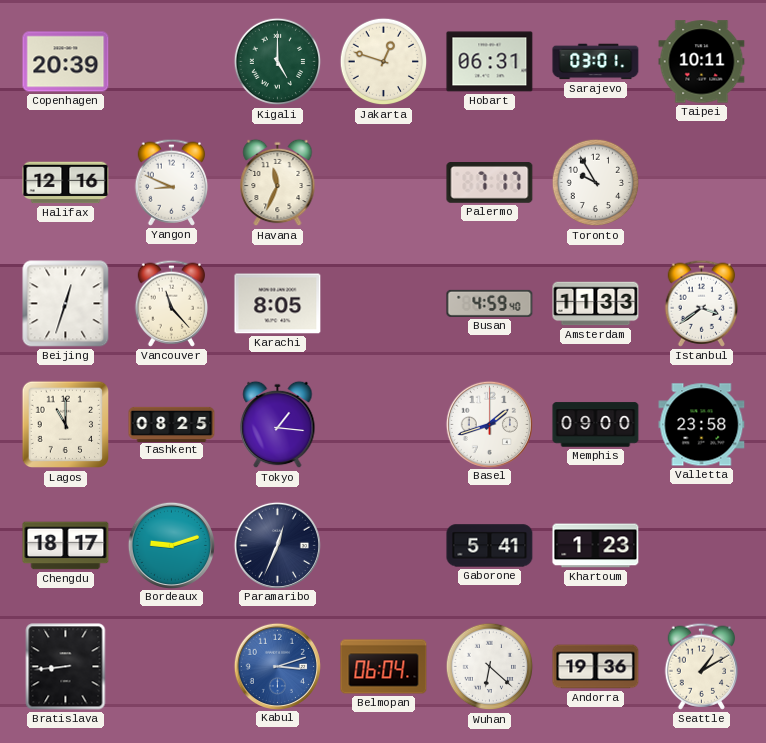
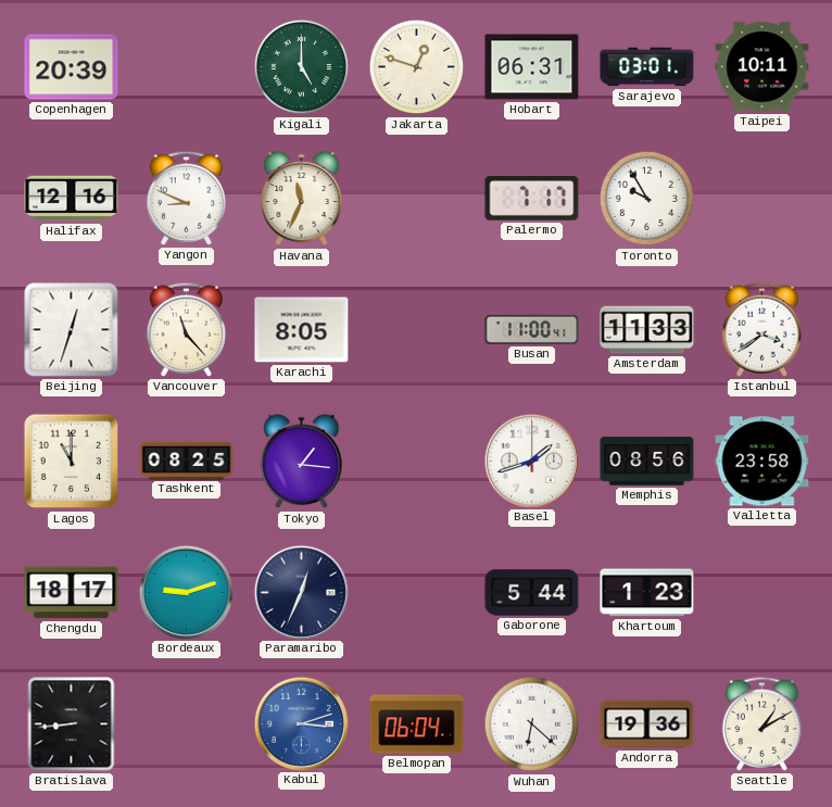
Busan: 4:59 -> 11:00
Memphis: 09:00 -> 08:56
Gaborone: 5:41 -> 5:44
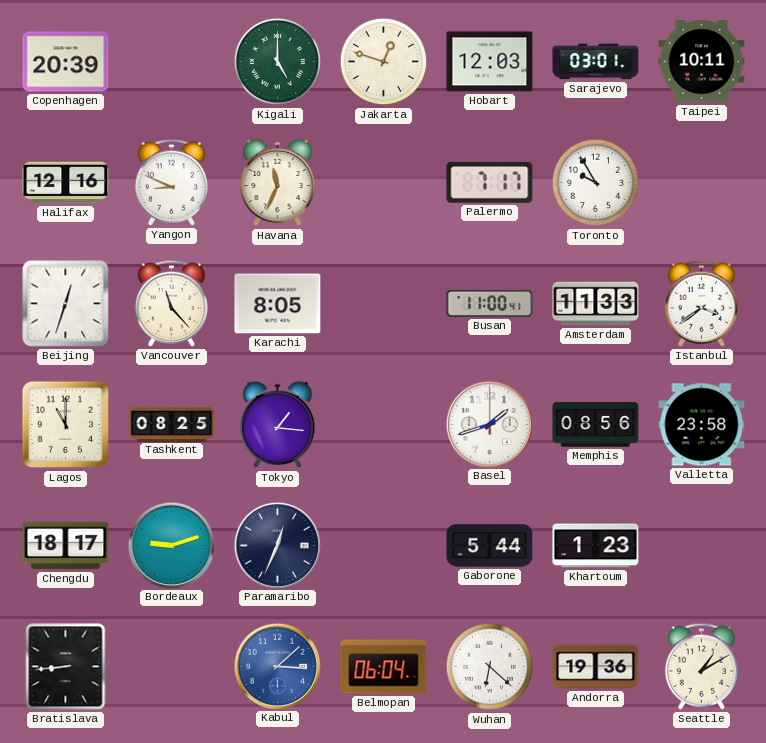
Hobart: 06:31 -> 12:03
Kabul: 3:12 -> 3:08
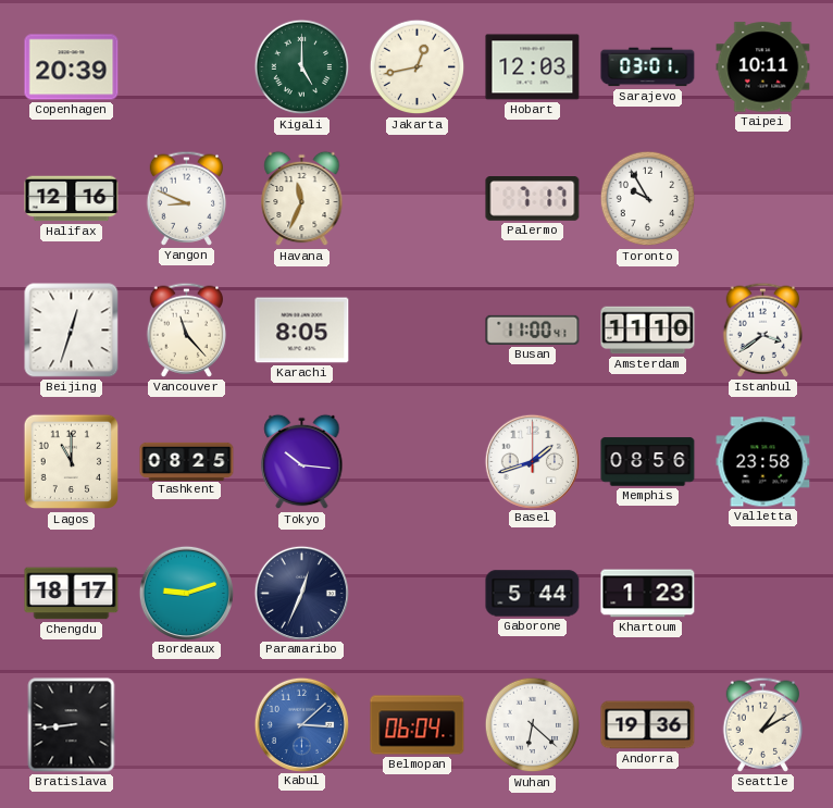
Jakarta: 12:48 -> 12:43
Amsterdam: 11:33 -> 11:10
Tokyo: 1:16 -> 10:16
